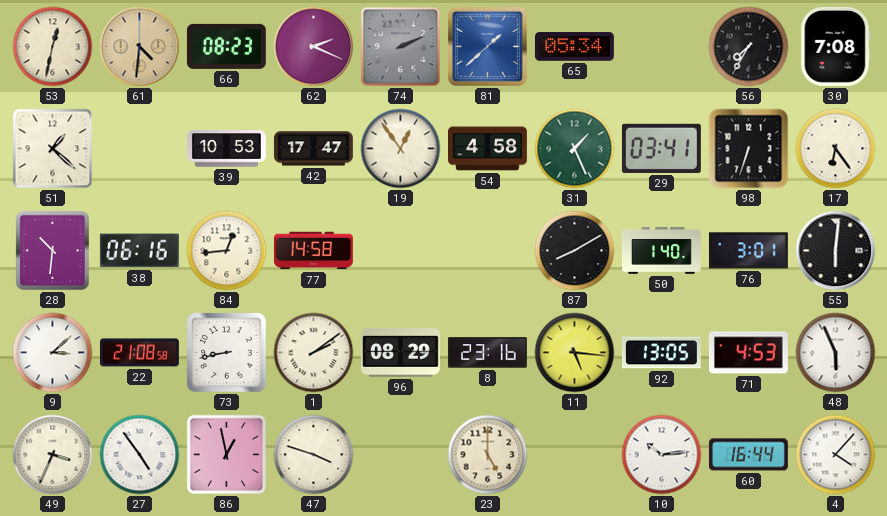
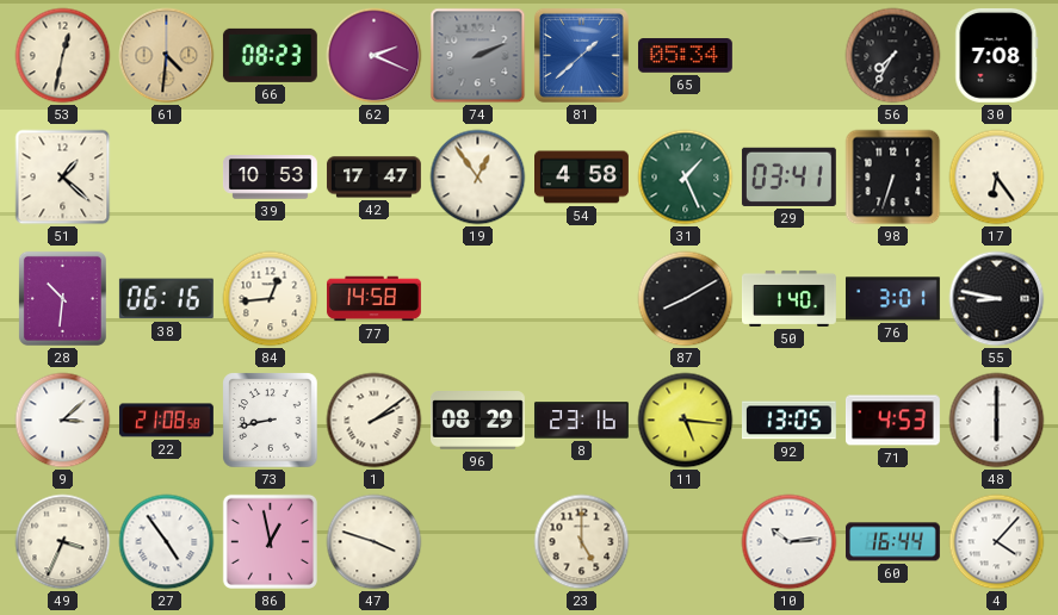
55: 6:01 -> 8:47
48: 5:56 -> 6:00
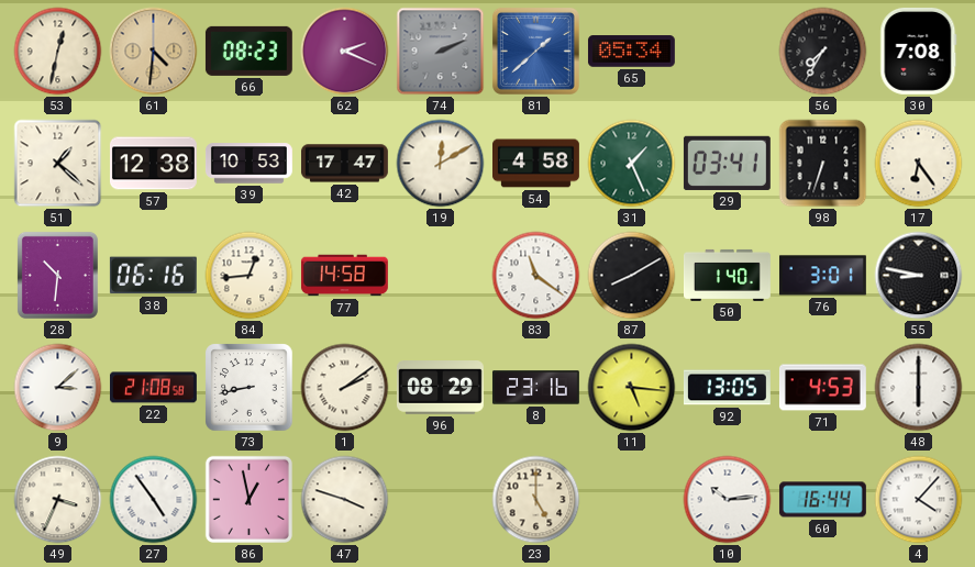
57: none -> 12:38
19: 12:54 -> 12:10
83: none -> 11:21
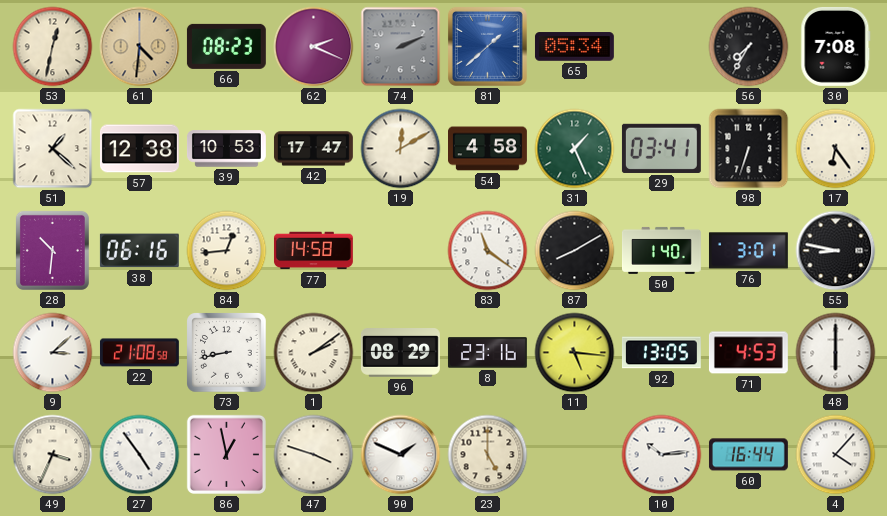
90: none -> 1:49
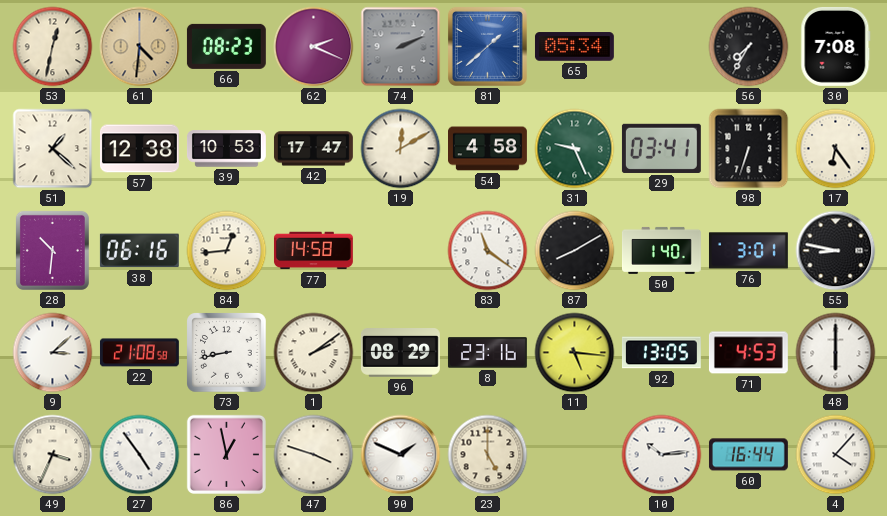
31: 1:26 -> 9:26
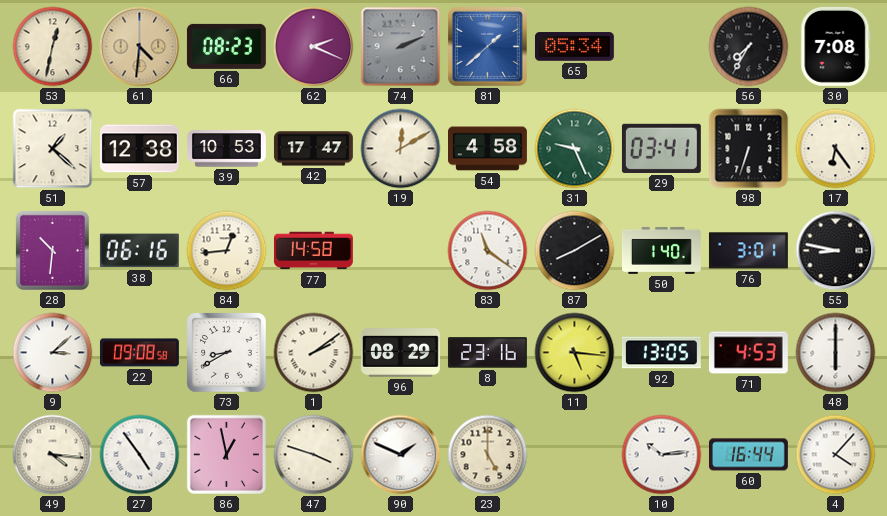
22: 21:08 -> 09:08
73: 8:43 -> 8:40
49: 3:34 -> 4:16
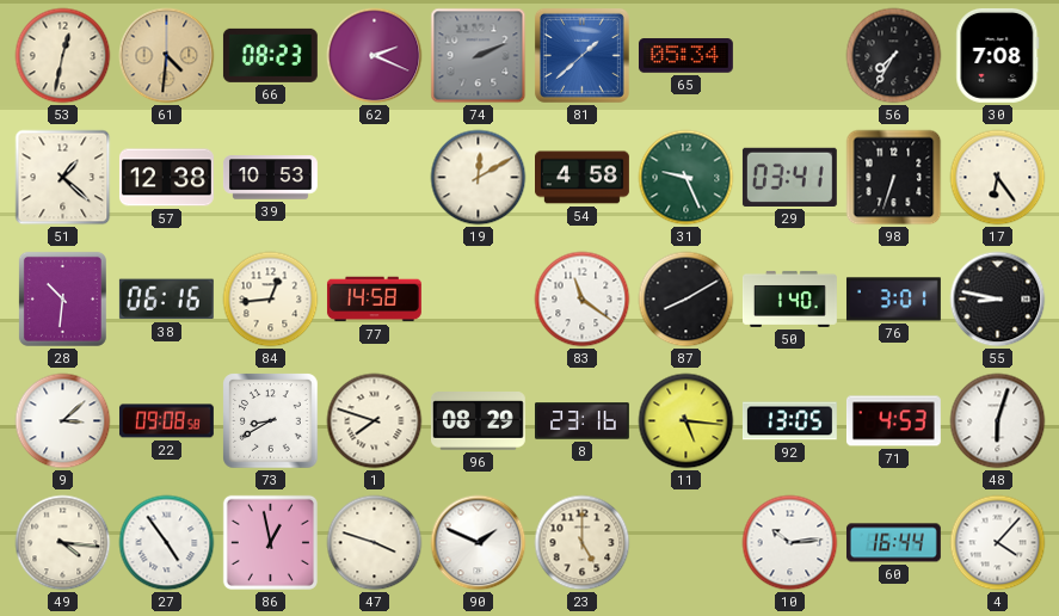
42: 17:47 -> none
1: 2:09 -> 7:48
48: 6:00 -> 6:03
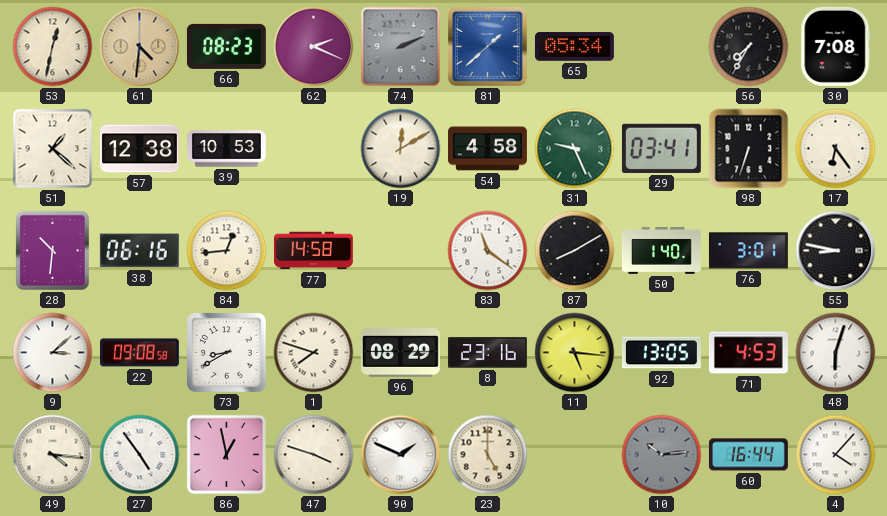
10 dial: white -> grey
